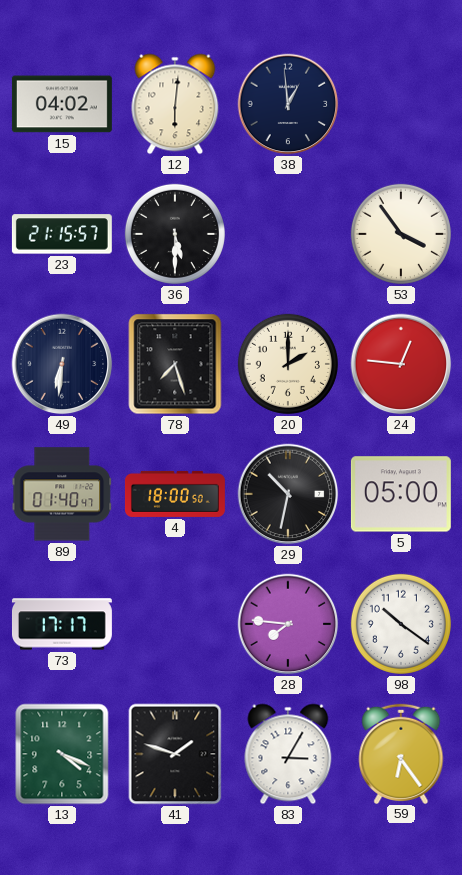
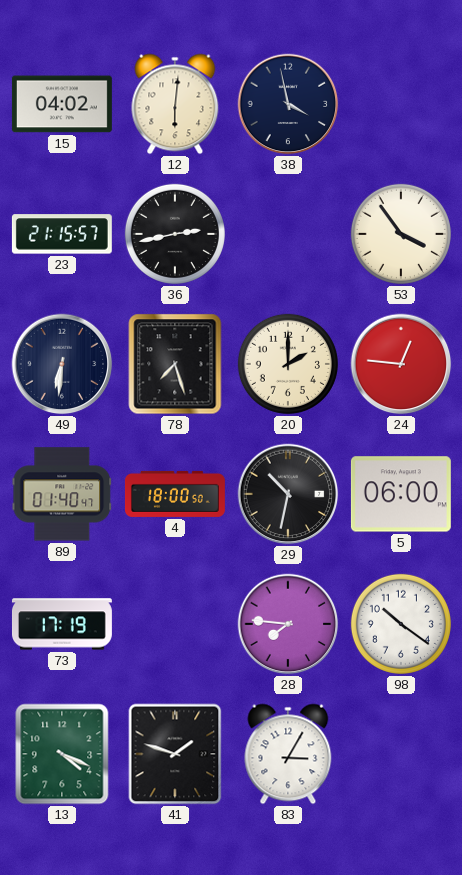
38: 12:59 -> 3:58
36: 5:30 -> 2:43
5: 05:00 -> 06:00
73: 17:17 -> 17:19
59: 6:24 -> none
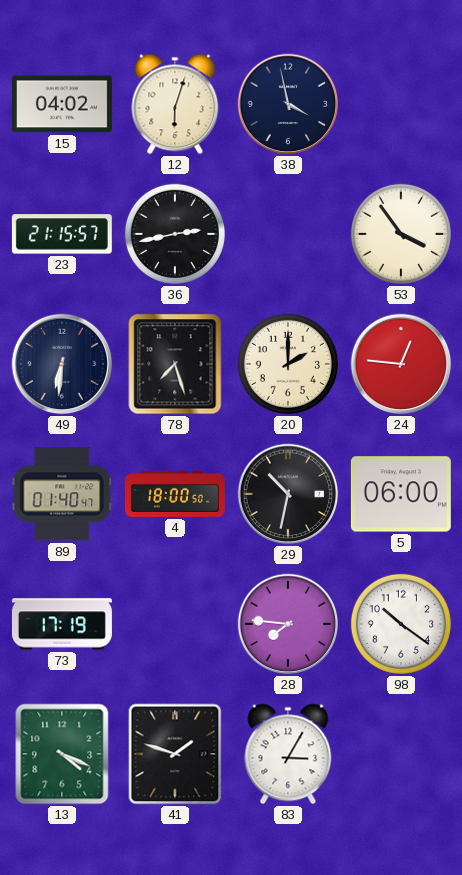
12: 6:01 -> 6:03
